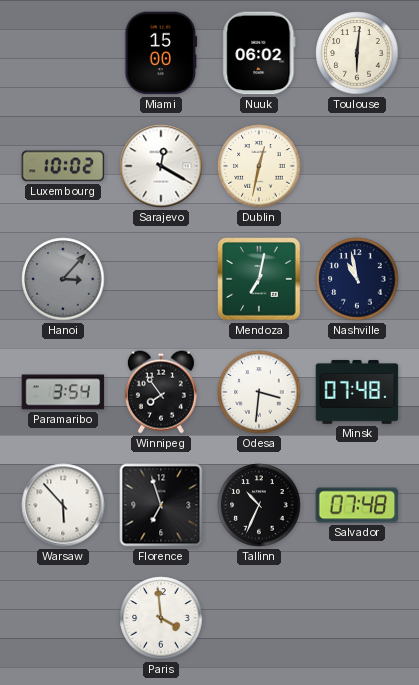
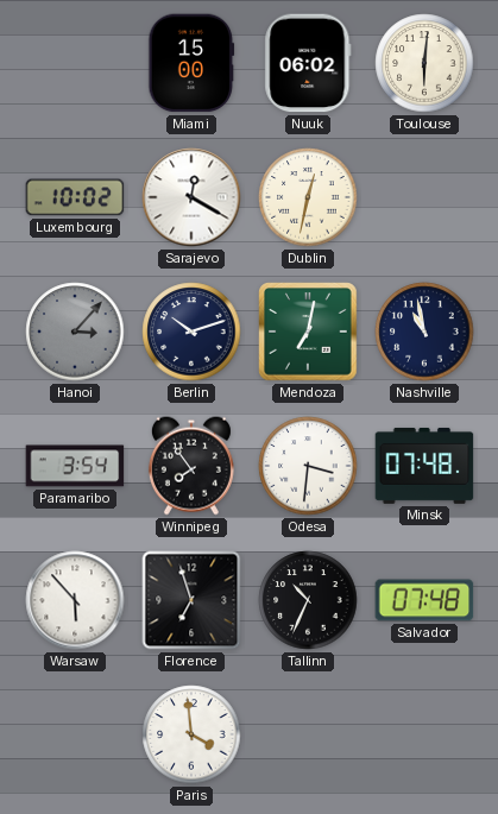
Berlin: none -> 10:12
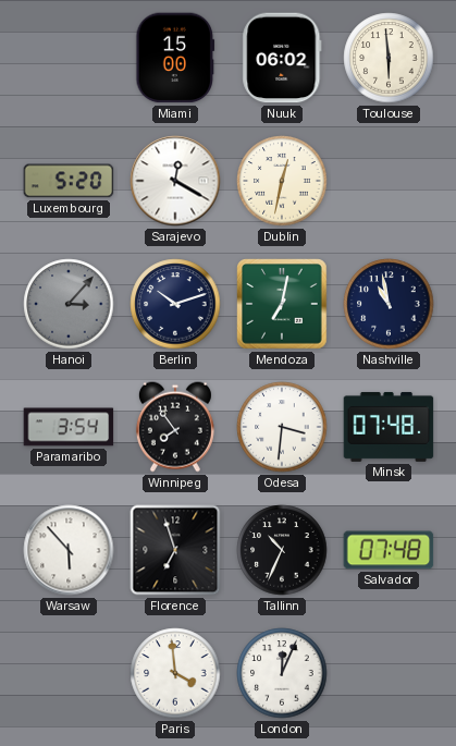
Toulouse: 6:01 -> 5:59
Luxembourg: 10:02 -> 5:20
London: none -> 12:04
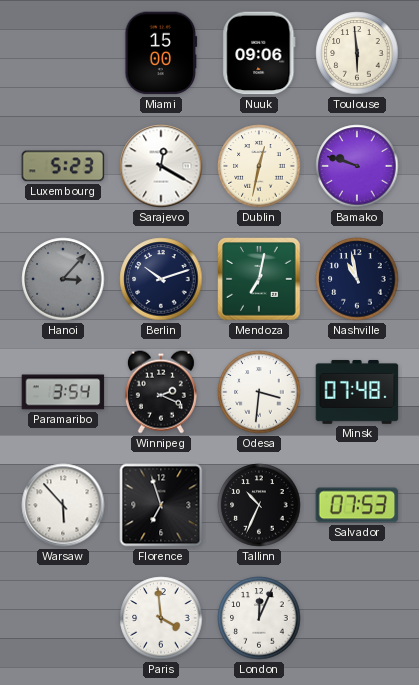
Nuuk: 06:02 -> 09:06
Luxembourg: 5:20 -> 5:23
Bamako: none -> 9:48
Winnipeg: 7:54 -> 2:19
Salvador: 07:48 -> 07:53
